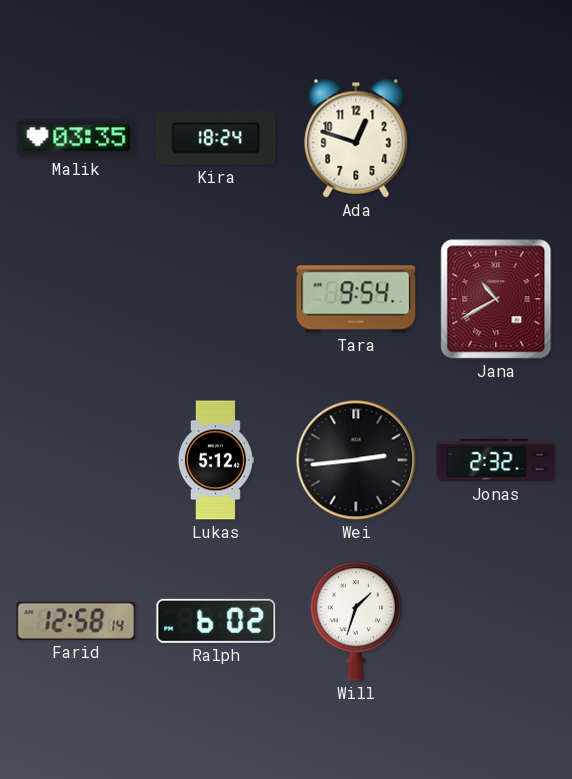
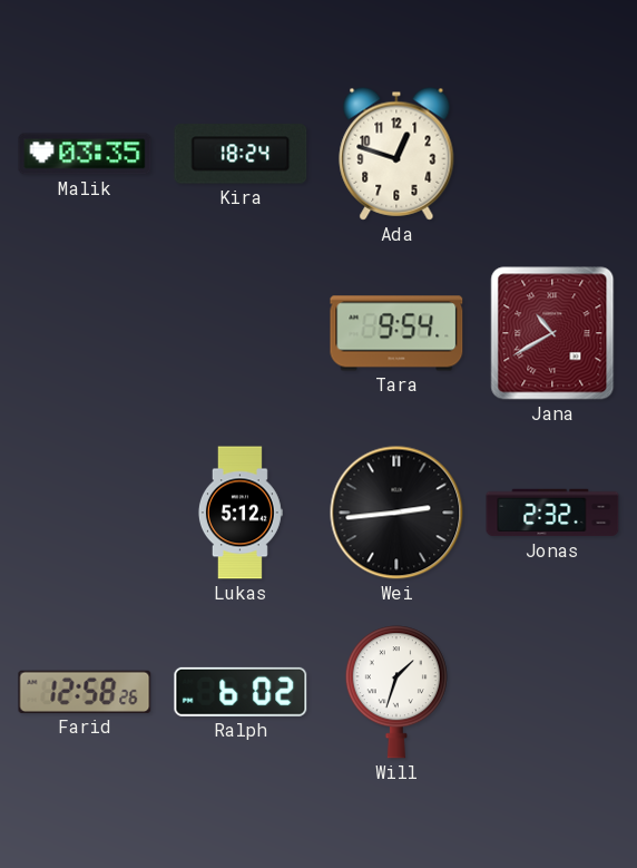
Farid: 12:58:14 -> 12:58:26
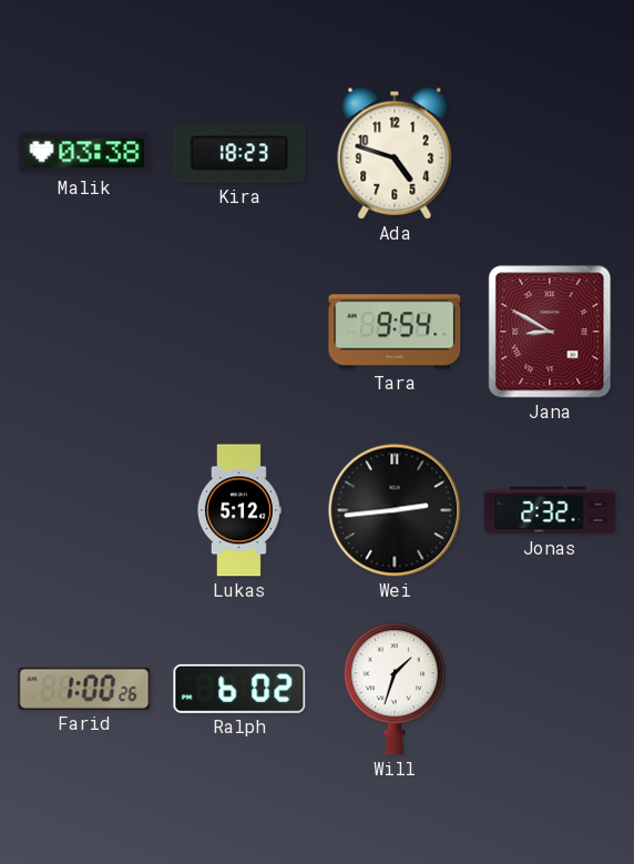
Malik: 03:35 -> 03:38
Kira: 18:24 -> 18:23
Ada: 12:48 -> 4:48
Jana: 10:40 -> 8:50
Farid: 12:58 -> 1:00
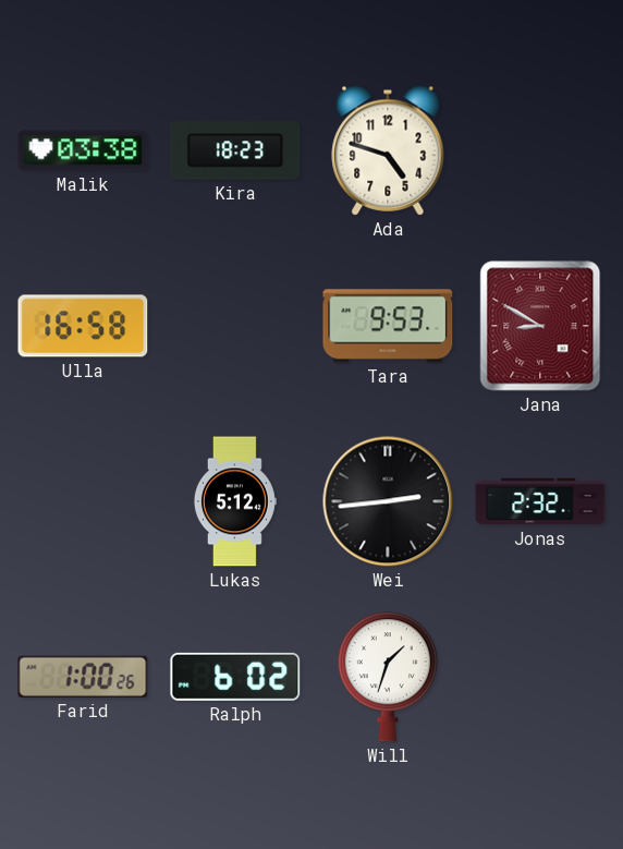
Ulla: none -> 16:58
Tara: 9:54 -> 9:53
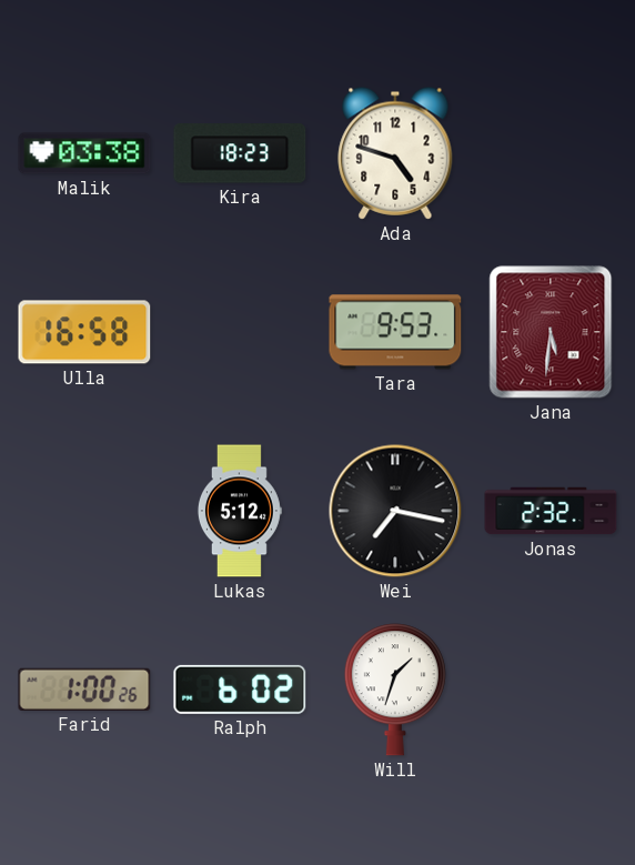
Jana: 8:50 -> 5:31
Wei: 2:44 -> 7:17
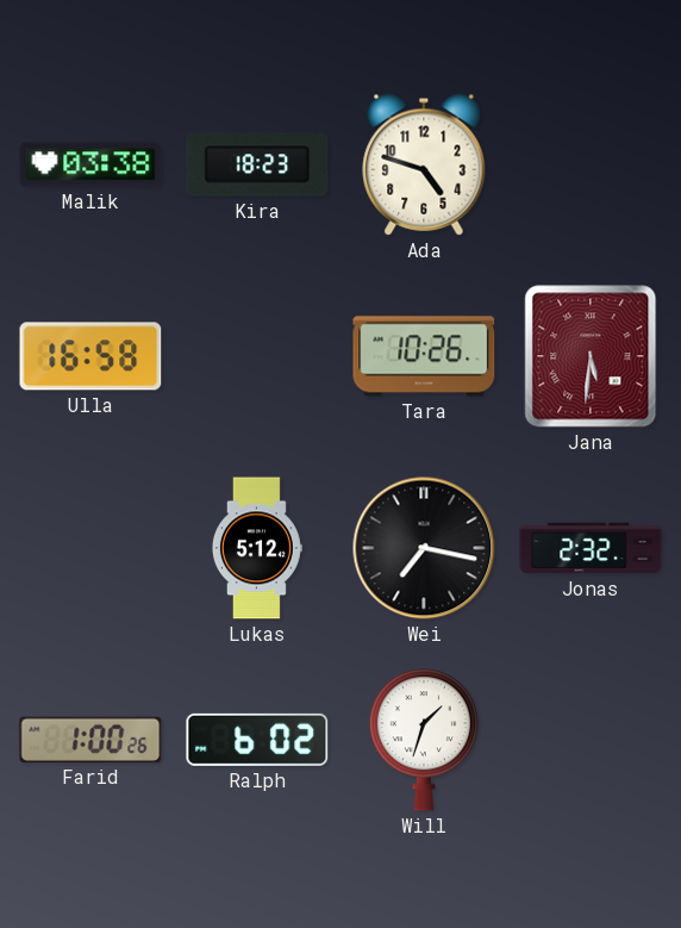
Tara: 9:53 -> 10:26
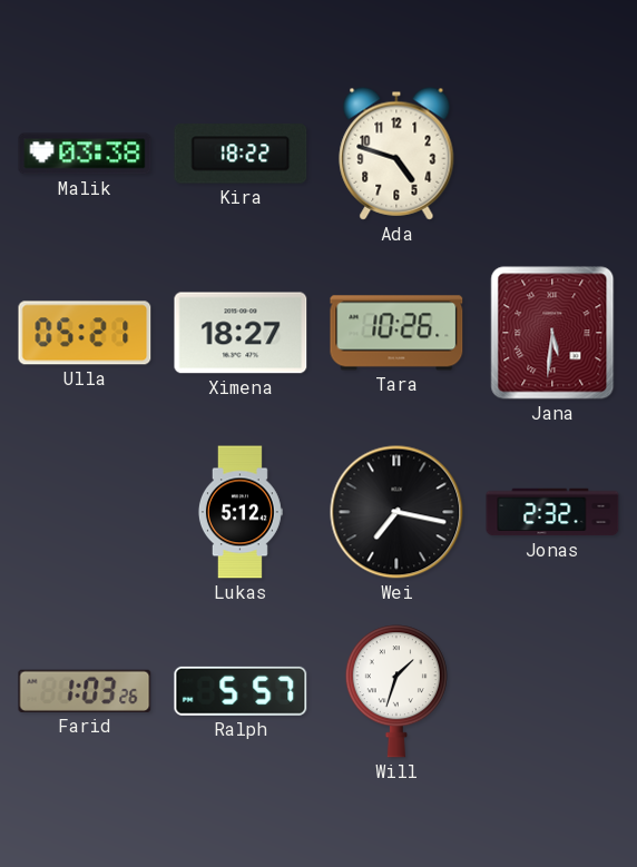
Kira: 18:23 -> 18:22
Ulla: 16:58 -> 05:21
Ximena: none -> 18:27
Farid: 1:00 -> 1:03
Ralph: 6:02 -> 5:57
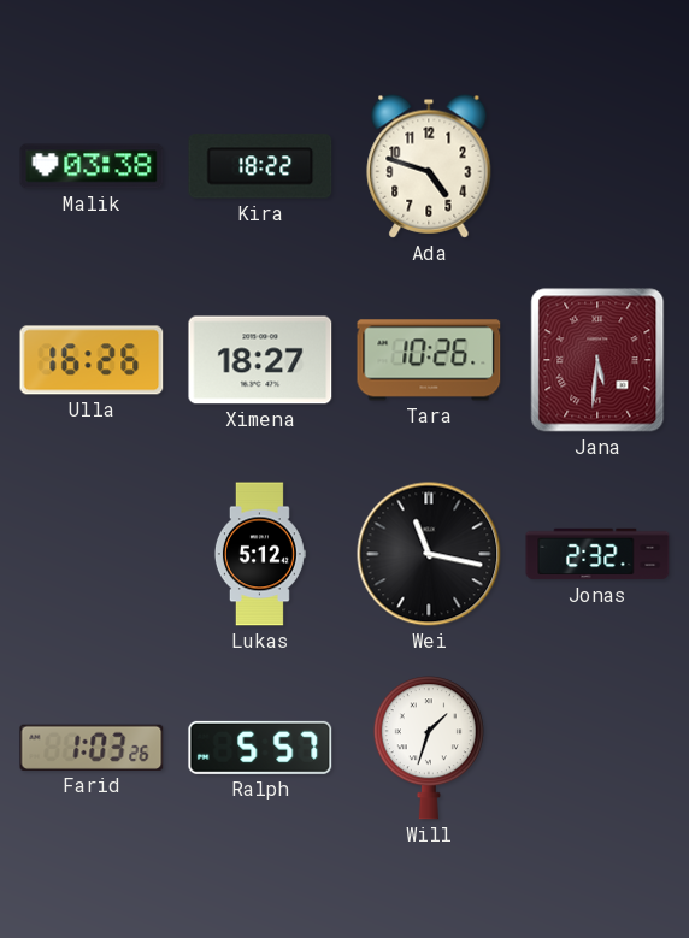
Ulla: 05:21 -> 16:26
Wei: 7:17 -> 11:17
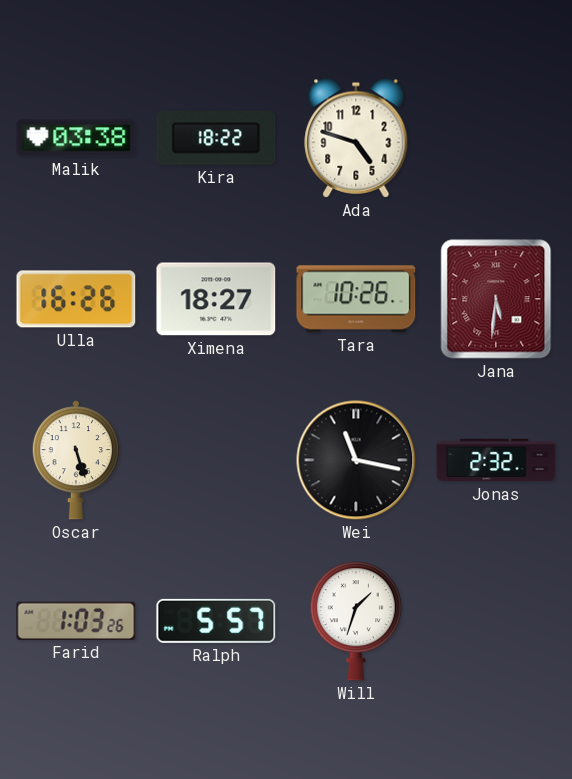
Oscar: none -> 5:27
Lukas: 5:12 -> none
